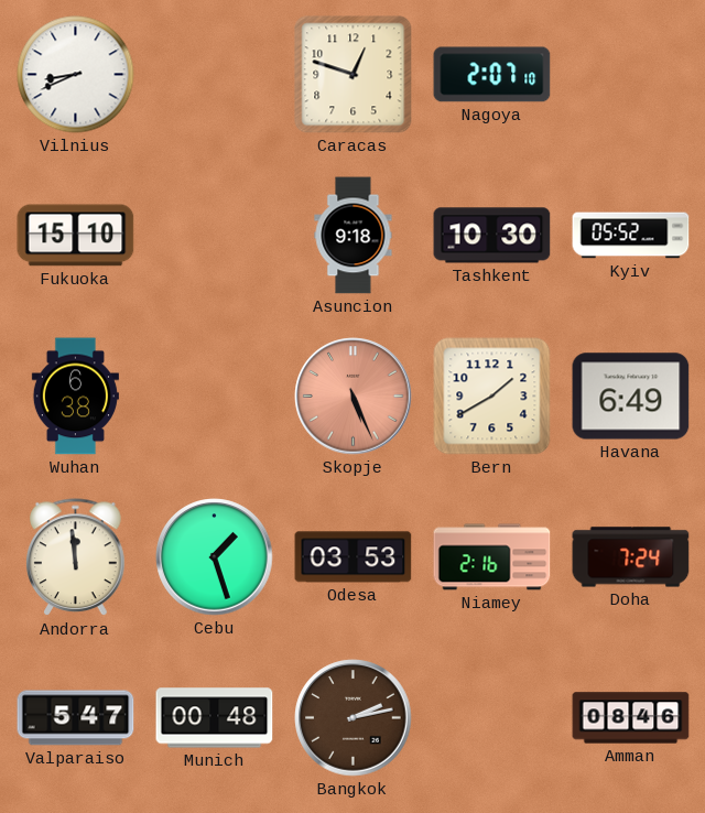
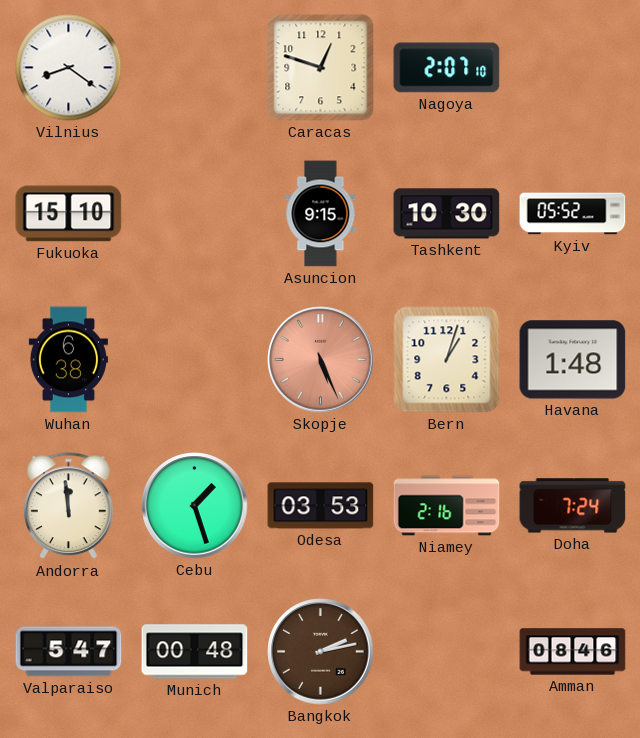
Vilnius: 8:41 -> 8:21
Asuncion: 9:18 -> 9:15
Bern: 1:40 -> 1:03
Havana: 6:49 -> 1:48
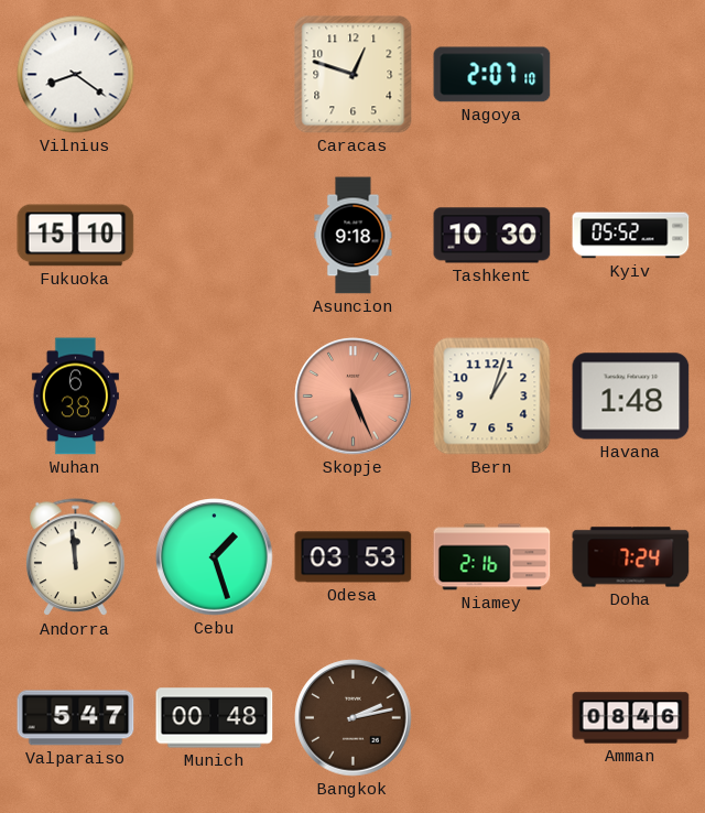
Asuncion: 9:15 -> 9:18
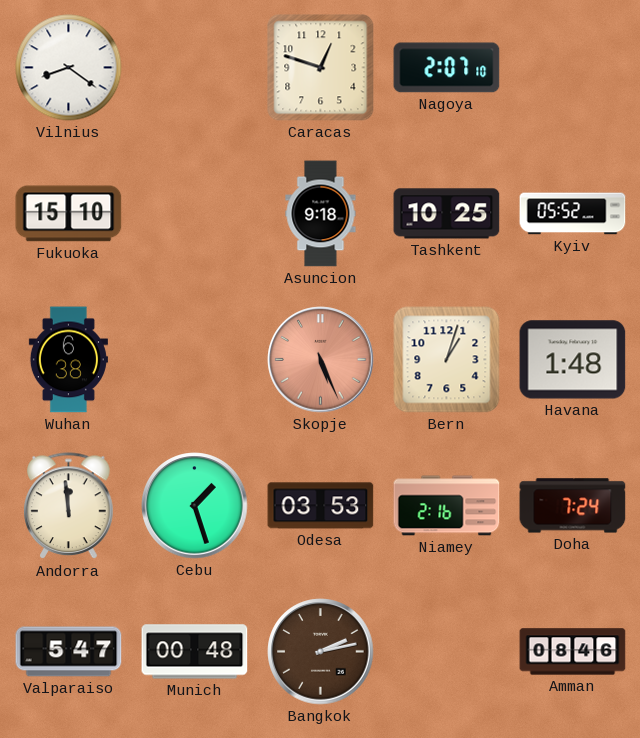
Tashkent: 10:30 -> 10:25
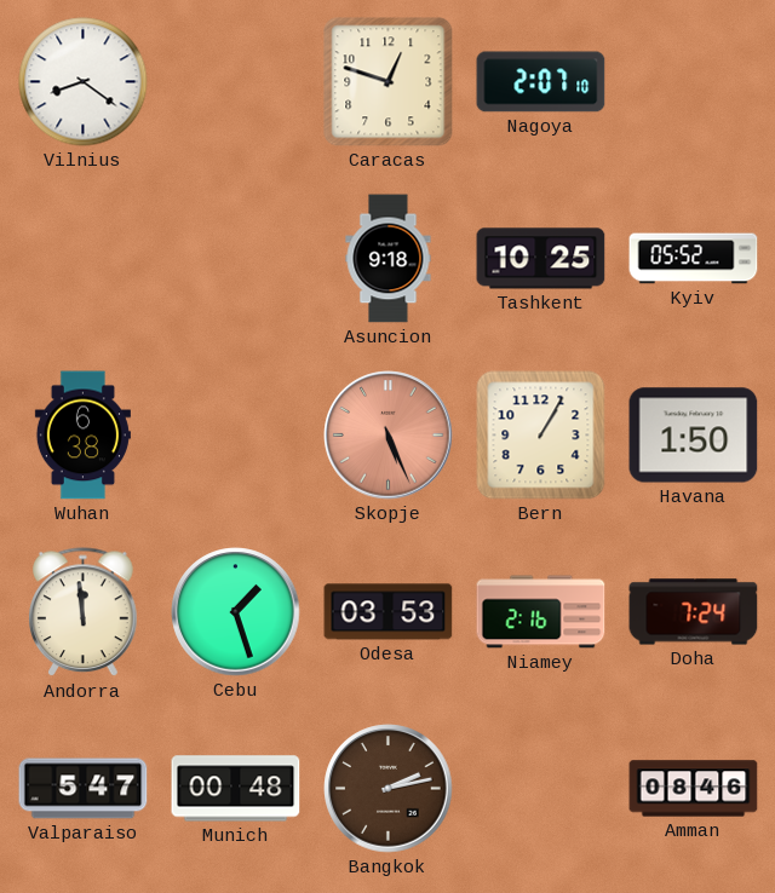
Fukuoka: 15:10 -> none
Bern: 1:03 -> 1:05
Havana: 1:48 -> 1:50
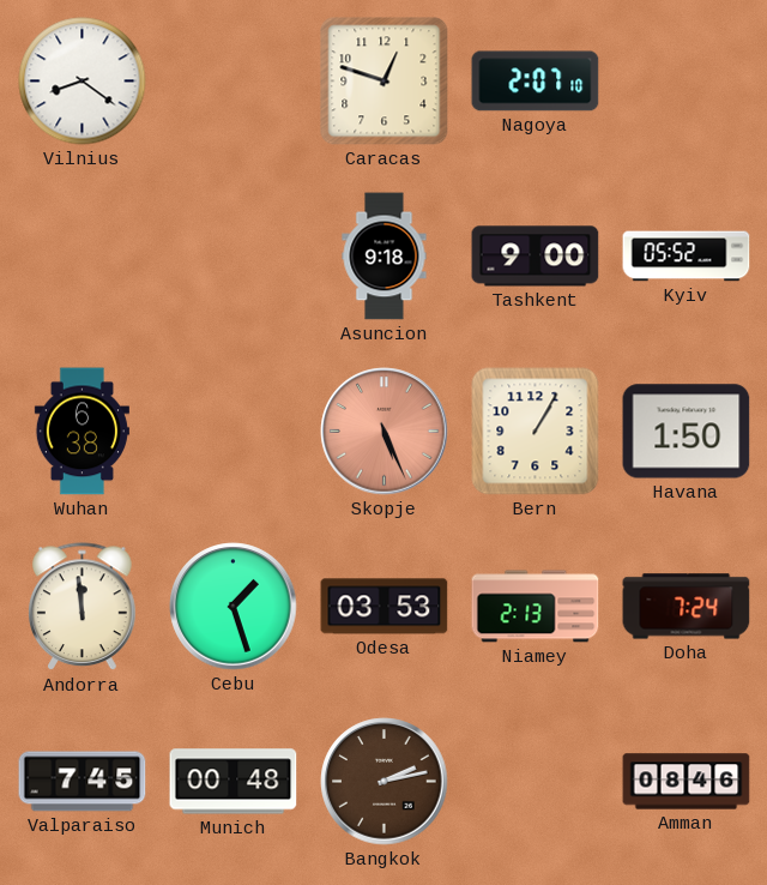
Tashkent: 10:25 -> 9:00
Niamey: 2:16 -> 2:13
Valparaiso: 5:47 -> 7:45
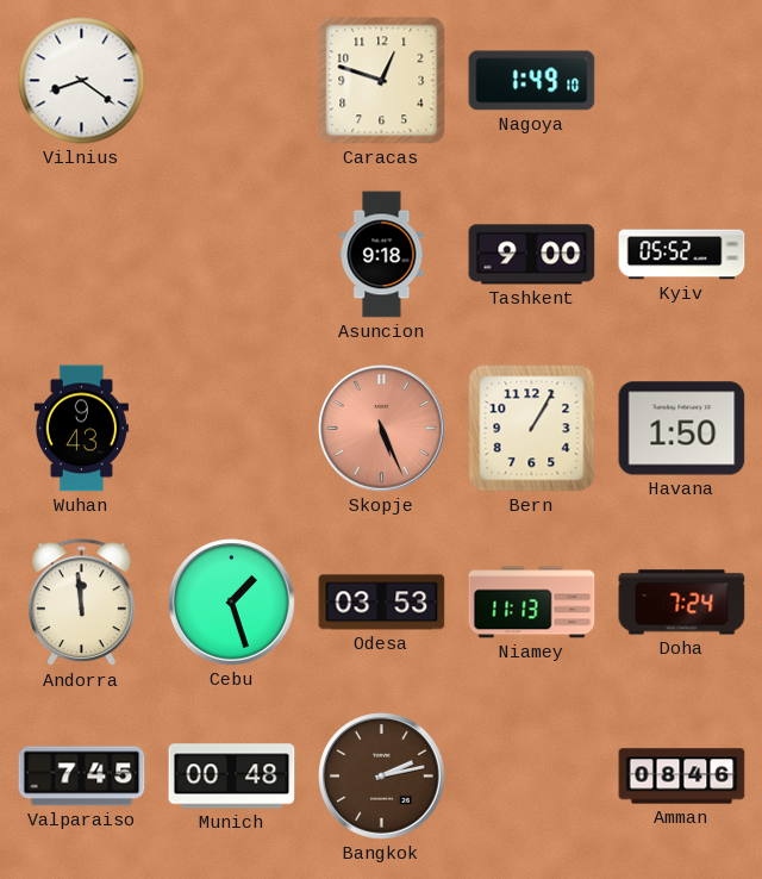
Nagoya: 2:07 -> 1:49
Wuhan: 6:38 -> 9:43
Niamey: 2:13 -> 11:13
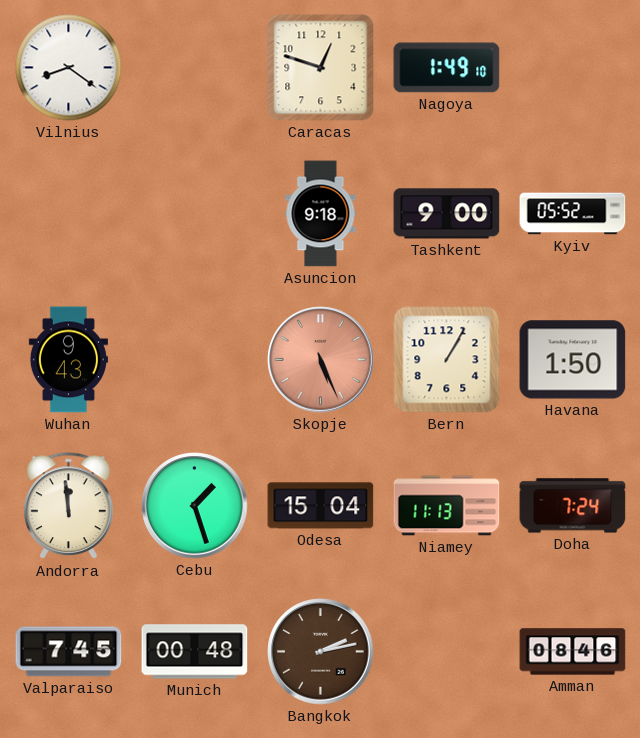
Odesa: 03:53 -> 15:04
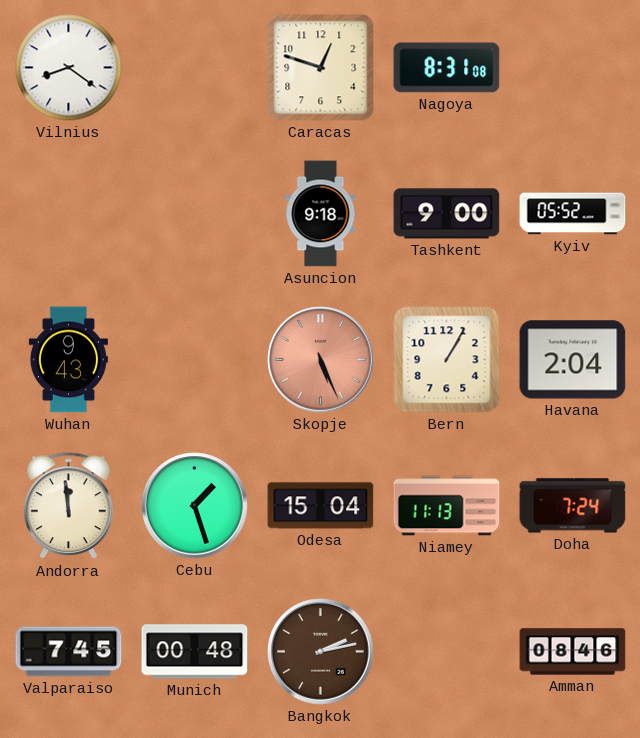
Nagoya: 1:49 -> 8:31
Havana: 1:50 -> 2:04
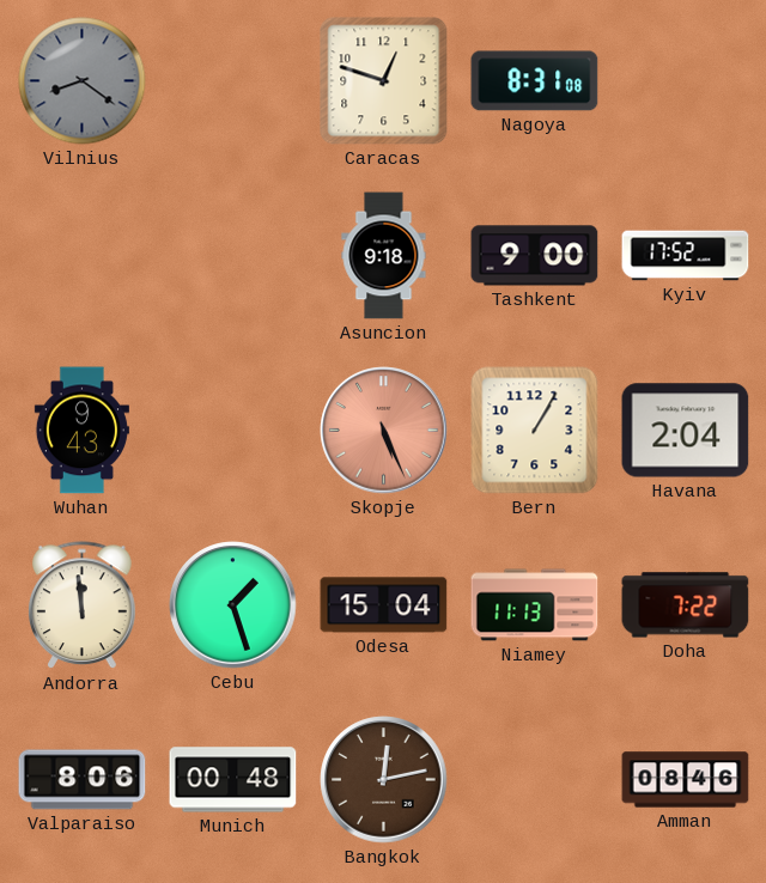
Vilnius dial: white -> grey
Kyiv: 05:52 -> 17:52
Doha: 7:24 -> 7:22
Valparaiso: 7:45 -> 8:06
Bangkok: 2:13 -> 12:13
